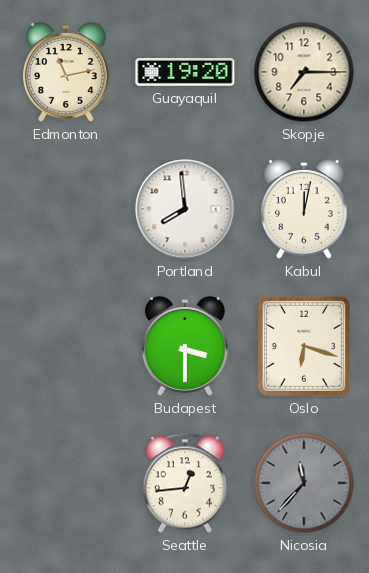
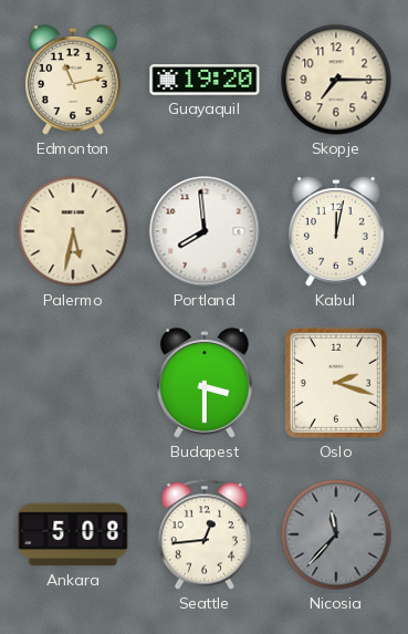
Palermo: none -> 5:32
Oslo: 6:18 -> 2:18
Ankara: none -> 5:08
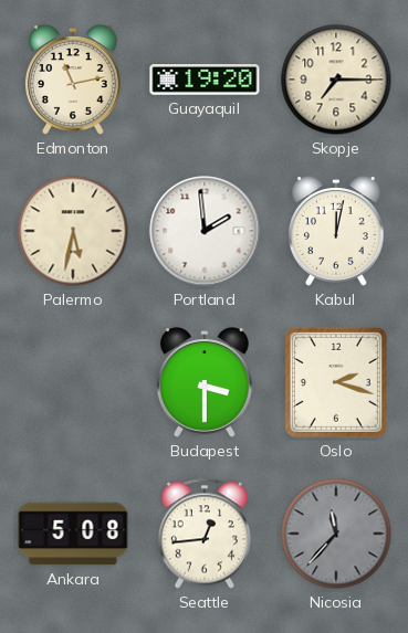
Portland: 7:59 -> 1:59
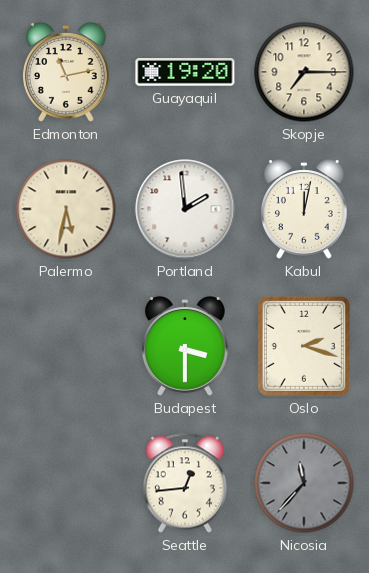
Ankara: 5:08 -> none
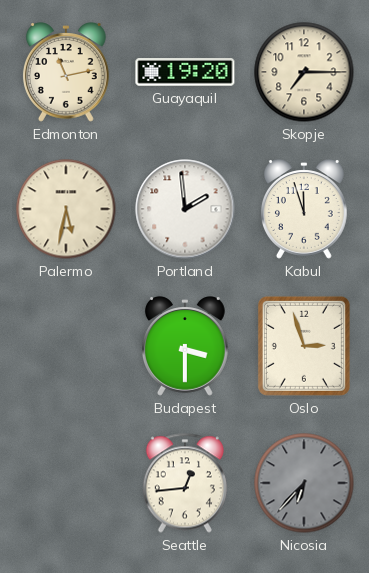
Kabul: 12:02 -> 11:57
Oslo: 2:18 -> 2:57
Nicosia: 11:37 -> 6:37
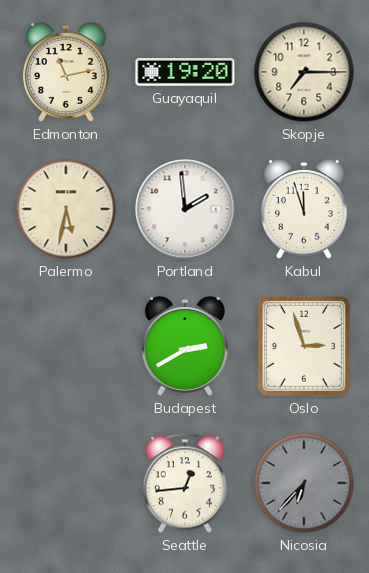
Budapest: 3:30 -> 2:40
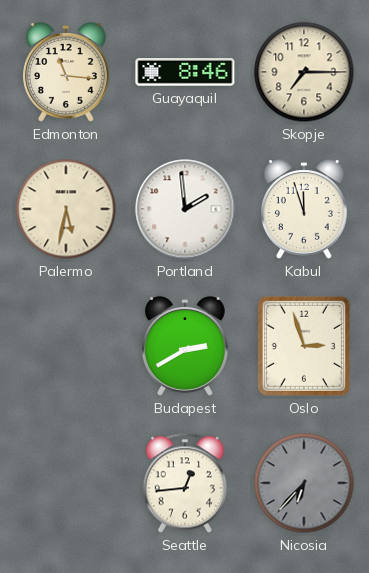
Edmonton: 11:13 -> 11:16
Guayaquil: 19:20 -> 8:46
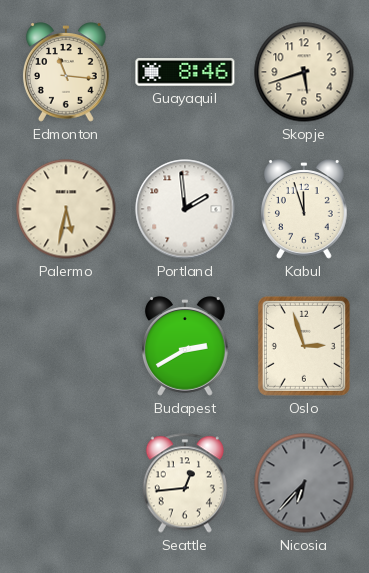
Skopje: 7:15 -> 5:42
